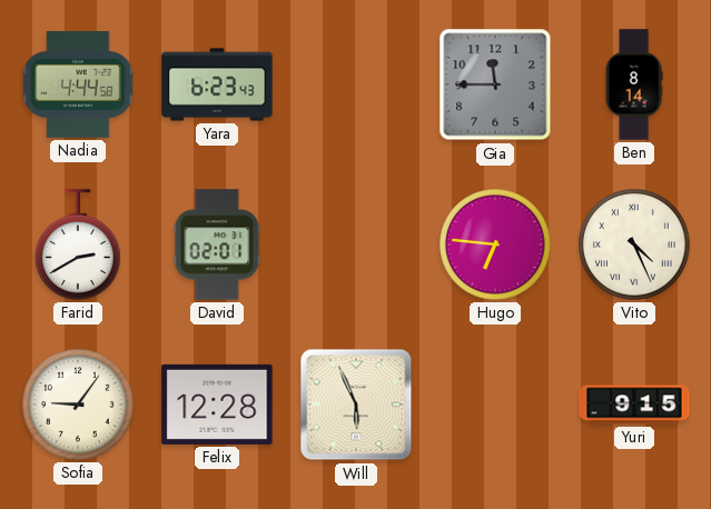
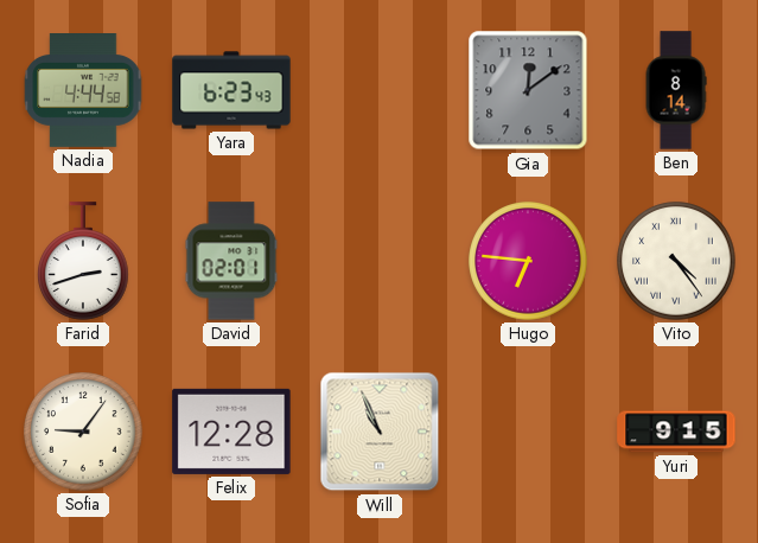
Gia: 11:45 -> 12:09
Farid: 2:40 -> 2:42
Vito: 4:26 -> 4:24
Will: 5:56 -> 10:56
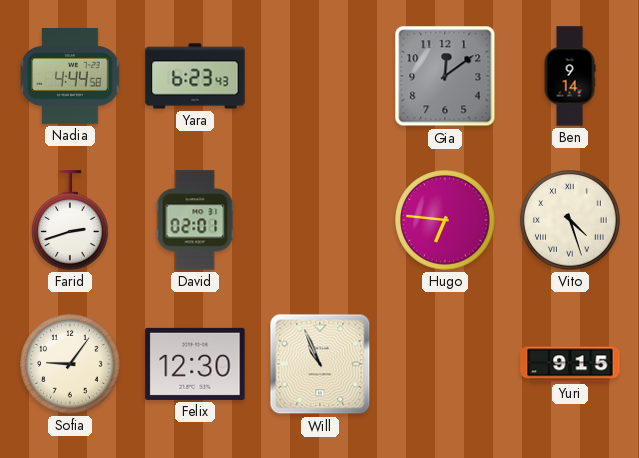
Ben: 8:14 -> 9:14
Vito: 4:24 -> 4:27
Felix: 12:28 -> 12:30
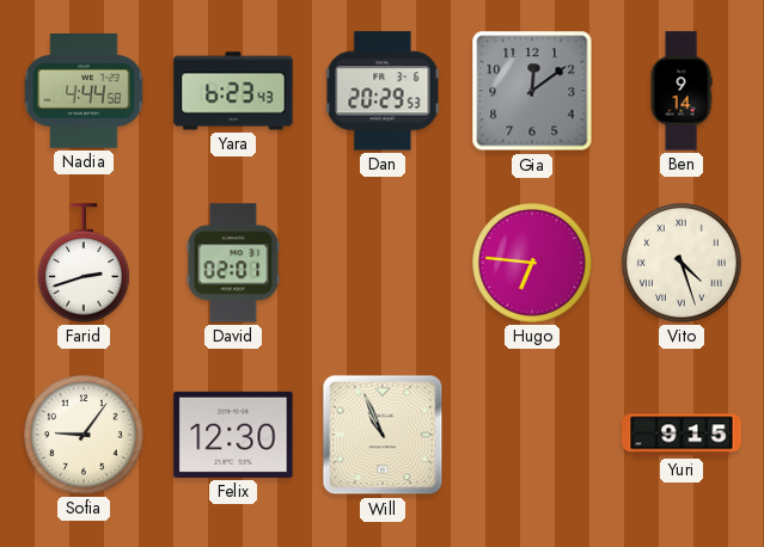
Dan: none -> 20:29
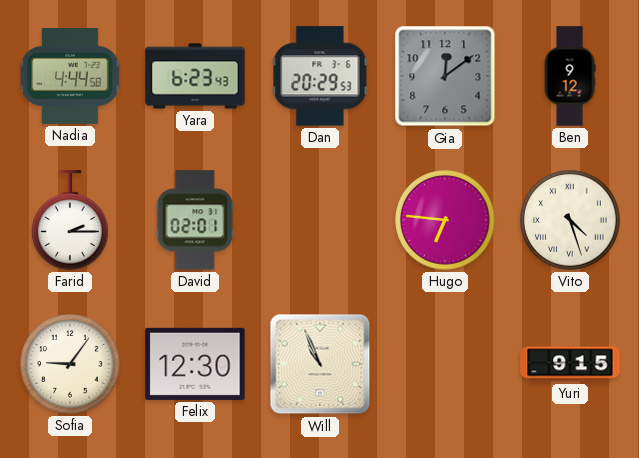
Ben: 9:14 -> 9:12
Farid: 2:42 -> 2:15
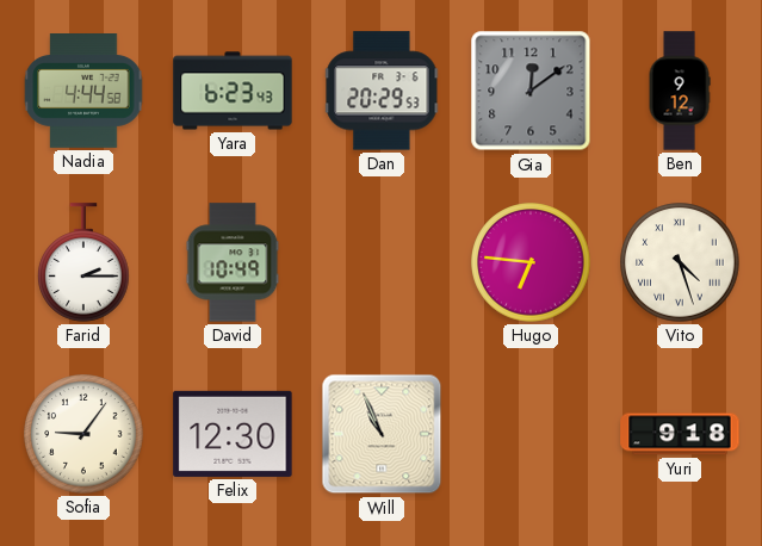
David: 02:01 -> 10:49
Yuri: 9:15 -> 9:18
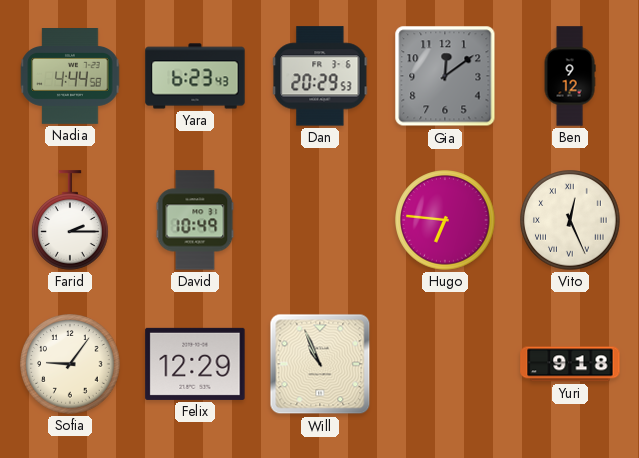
Vito: 4:27 -> 12:26
Felix: 12:30 -> 12:29
